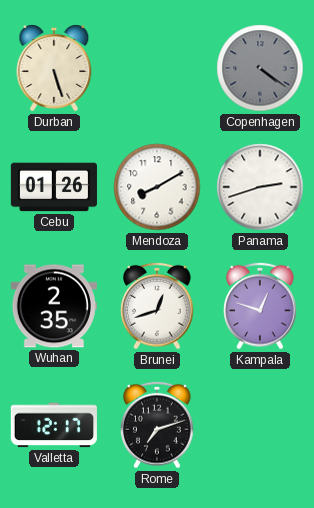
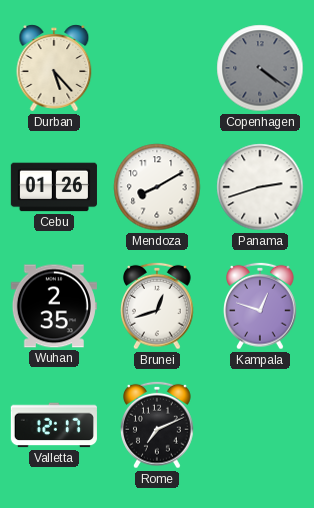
Durban: 5:27 -> 5:23
Rome: 7:12 -> 7:11
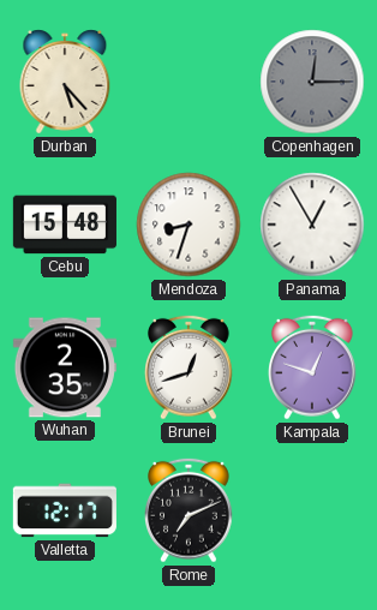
Copenhagen: 4:21 -> 12:15
Cebu: 01:26 -> 15:48
Mendoza: 8:10 -> 8:33
Panama: 2:42 -> 12:55
